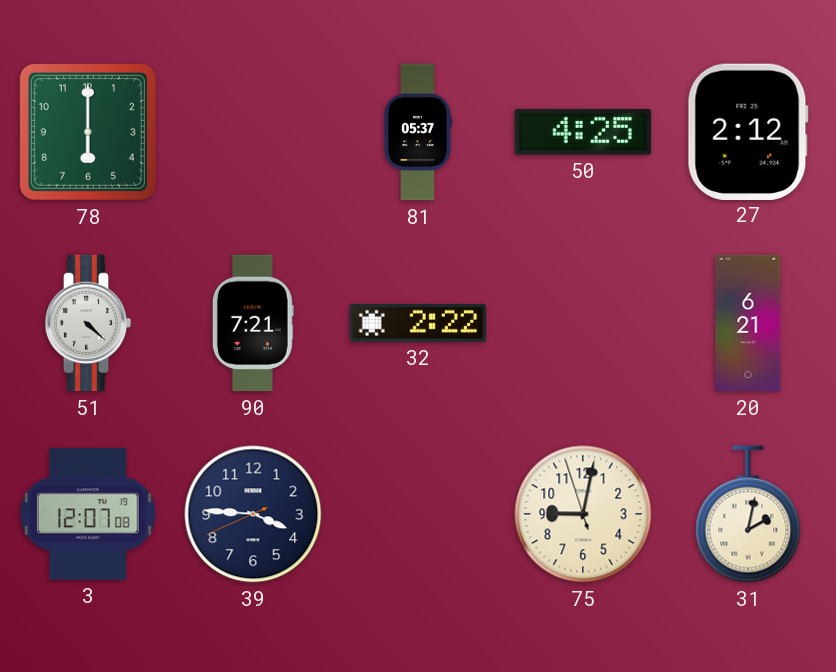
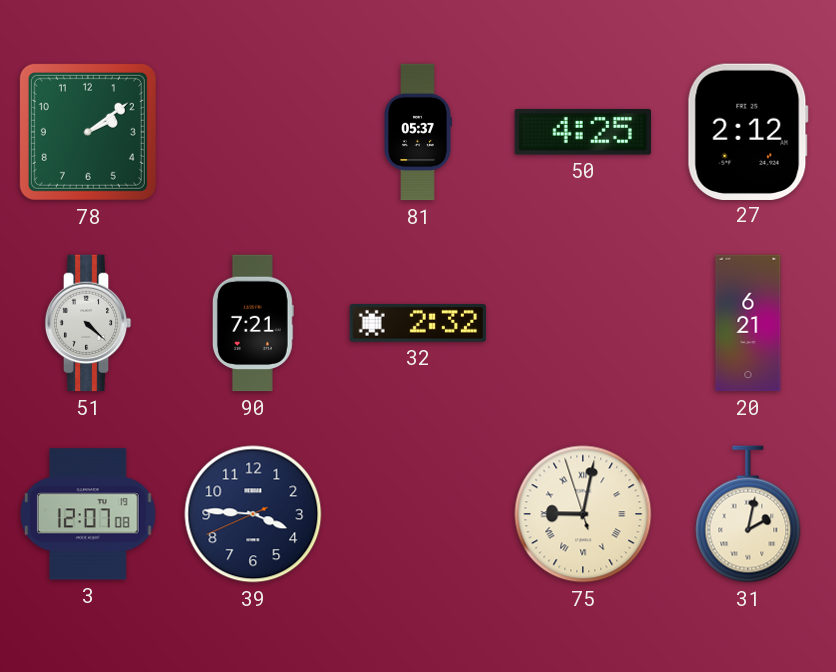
78: 6:00 -> 2:09
32: 2:22 -> 2:32
75 numerals: Arabic -> Roman
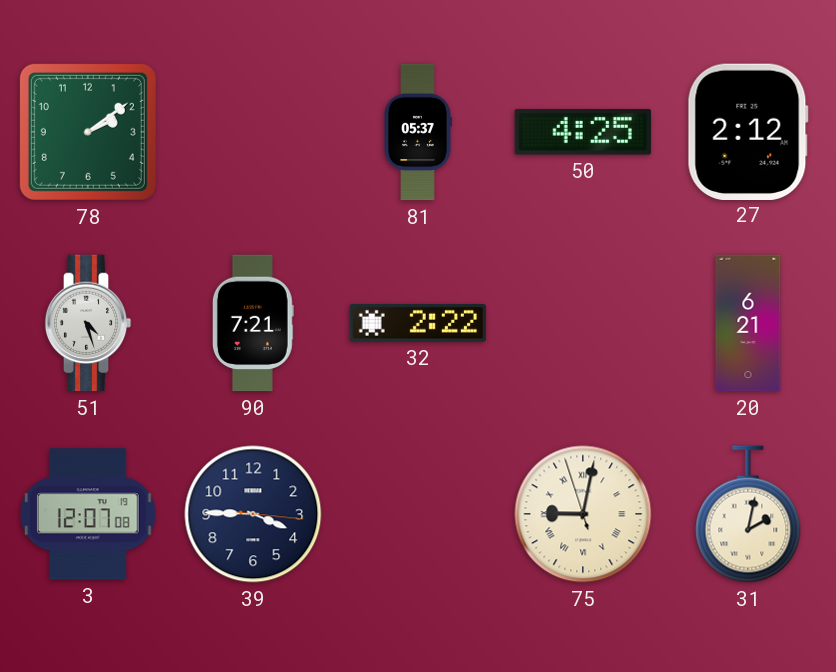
51: 4:22 -> 4:27
32: 2:32 -> 2:22
39: 3:45:41 -> 3:45:16
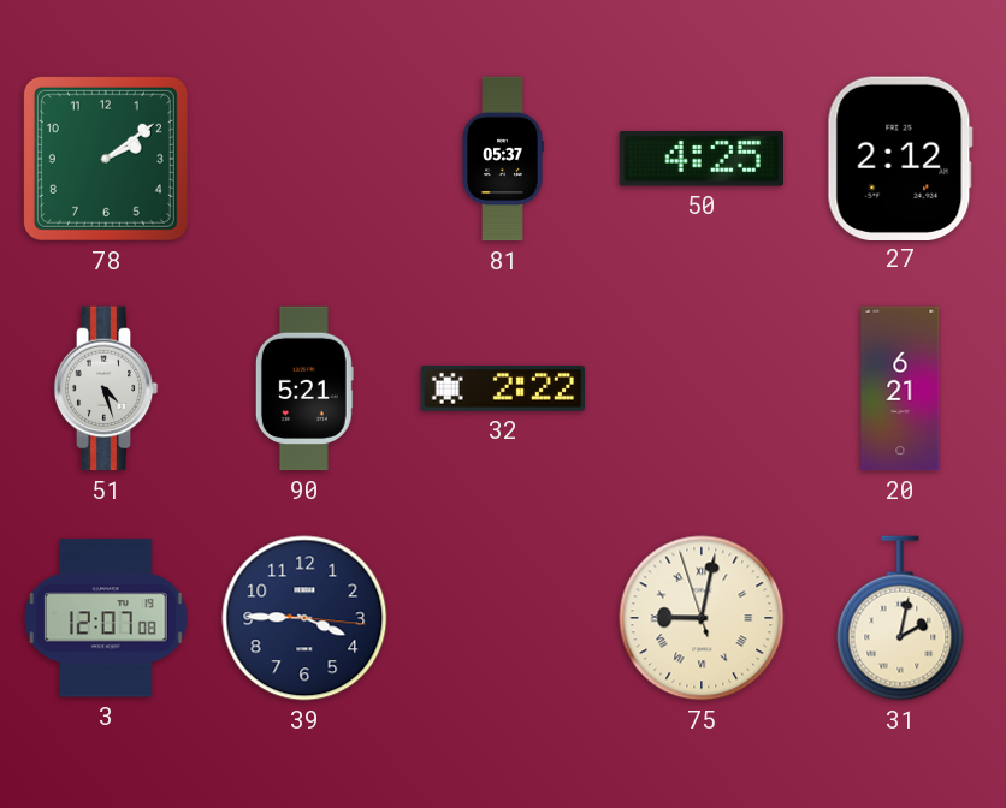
90: 7:21 -> 5:21
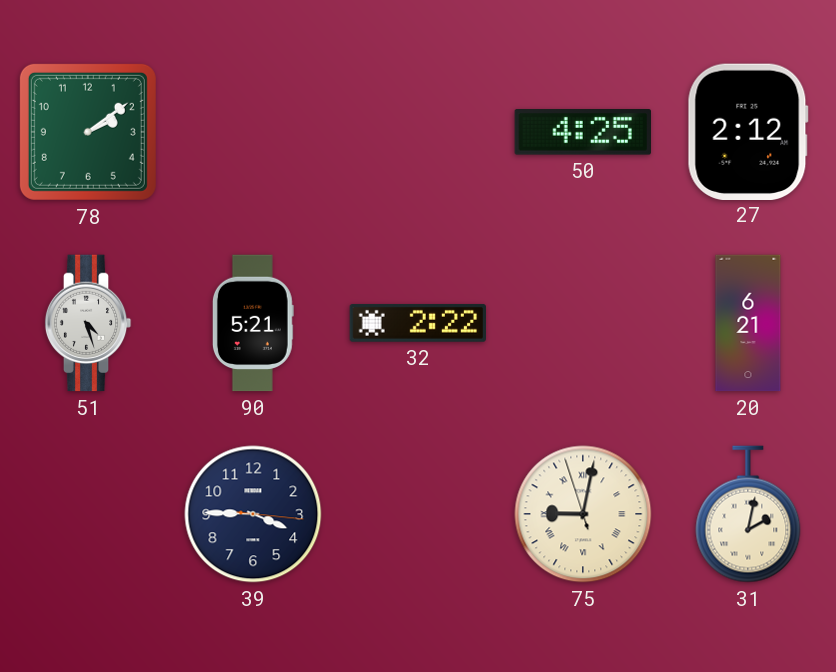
81: 05:37 -> none
3: 12:07 -> none
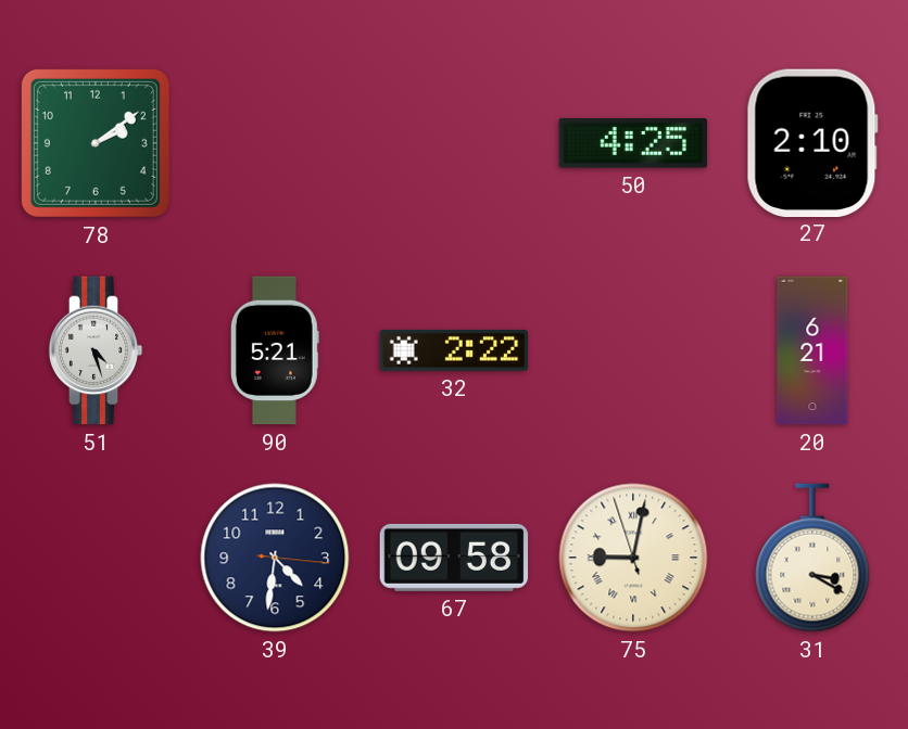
27: 2:12 -> 2:10
39: 3:45 -> 4:31
67: none -> 09:58
31: 2:02 -> 3:20
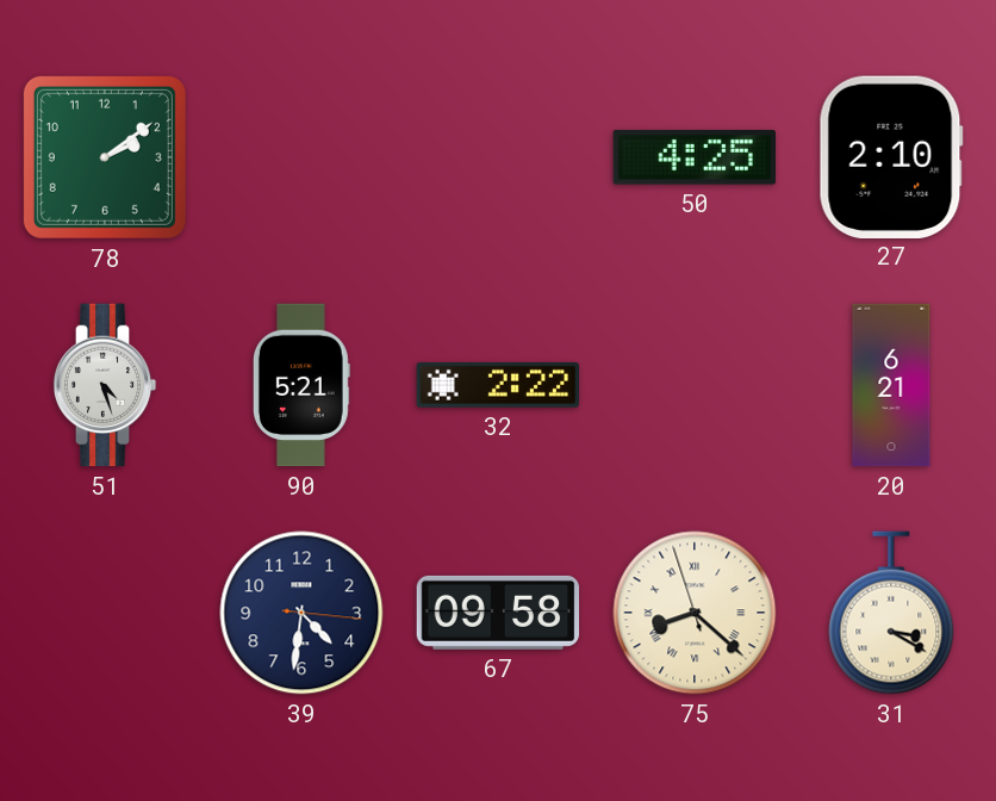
75: 9:01 -> 8:21
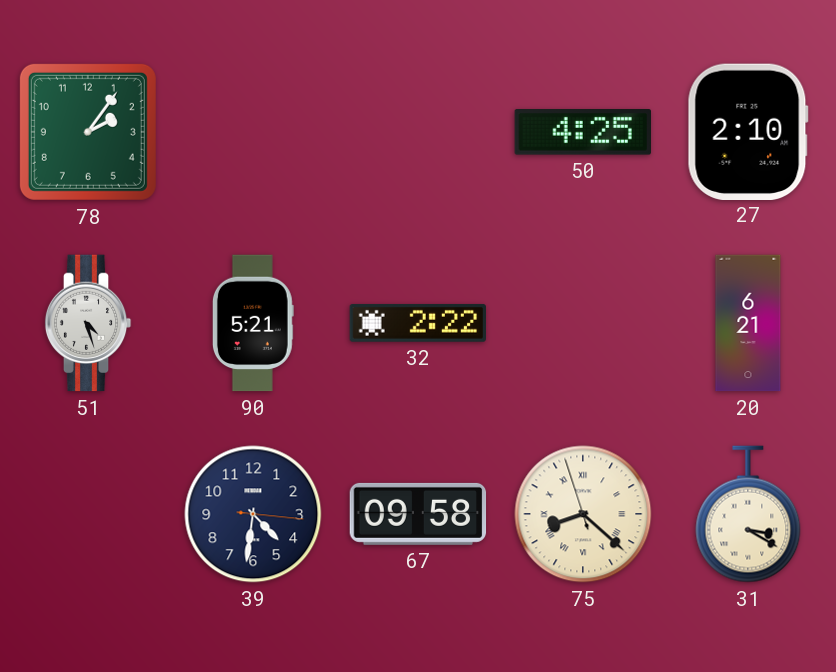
78: 2:09 -> 2:06
